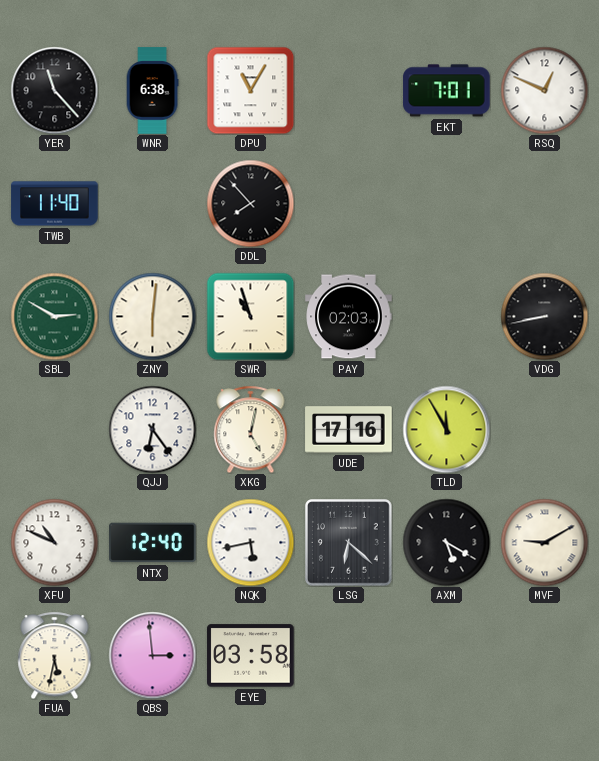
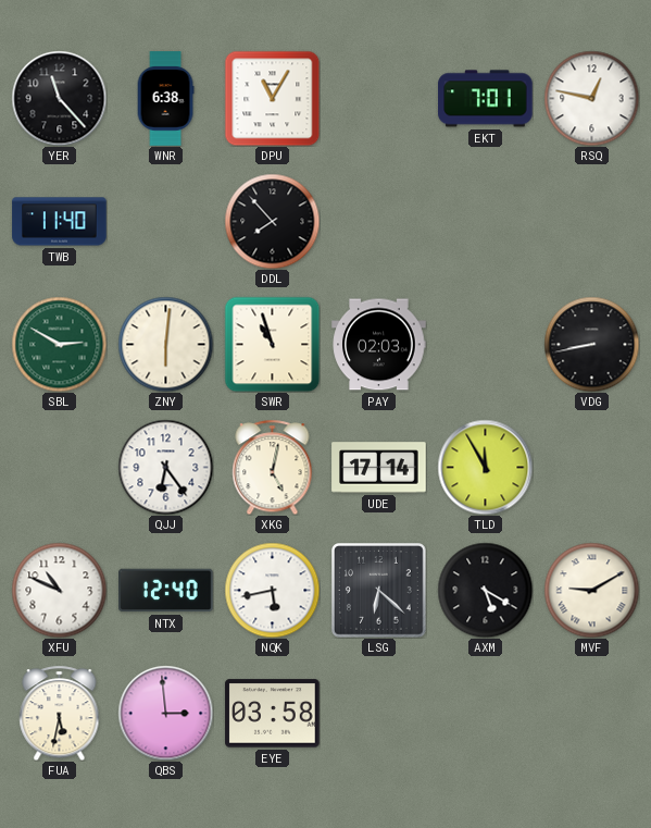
RSQ: 12:49 -> 12:47
UDE: 17:16 -> 17:14
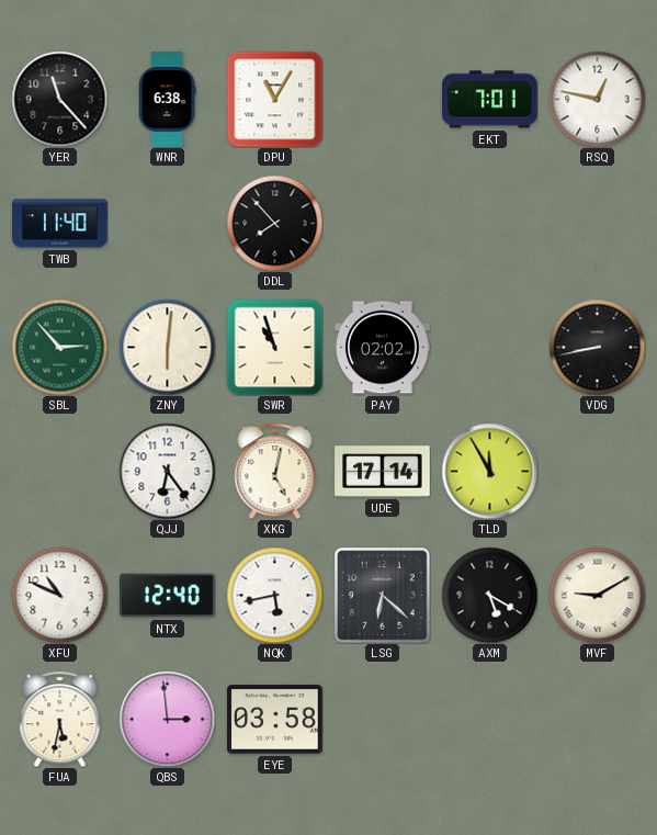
SBL: 2:50 -> 2:53
PAY: 02:03 -> 02:02
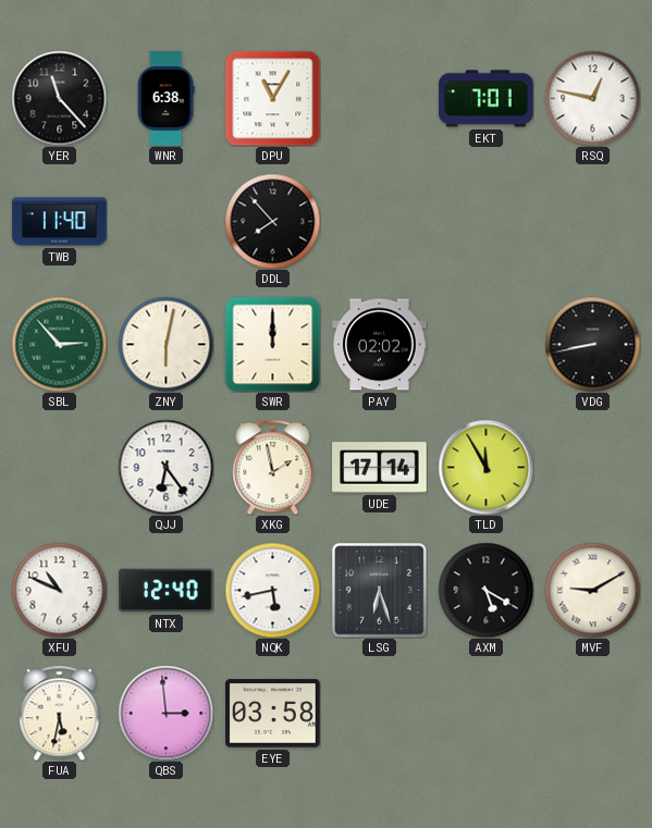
ZNY: 6:01 -> 6:02
SWR: 10:57 -> 12:00
XKG: 5:02 -> 1:58
LSG: 6:22 -> 6:27
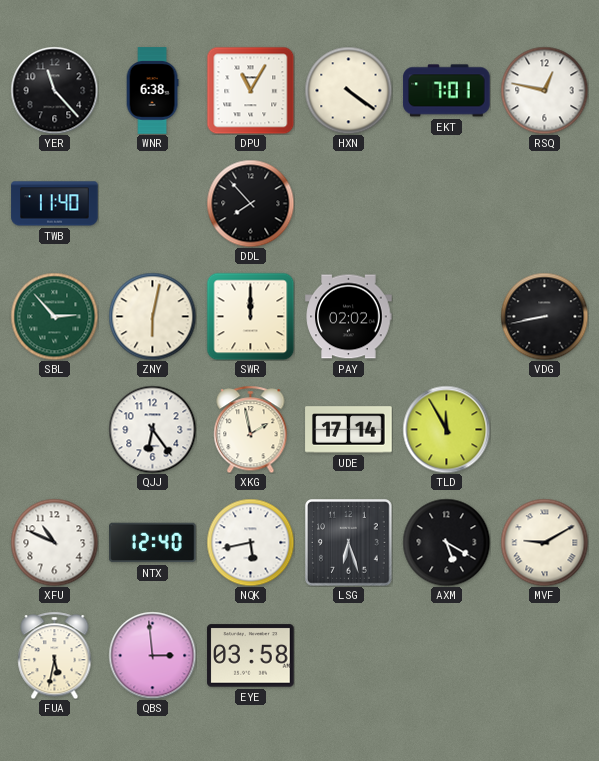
HXN: none -> 4:21
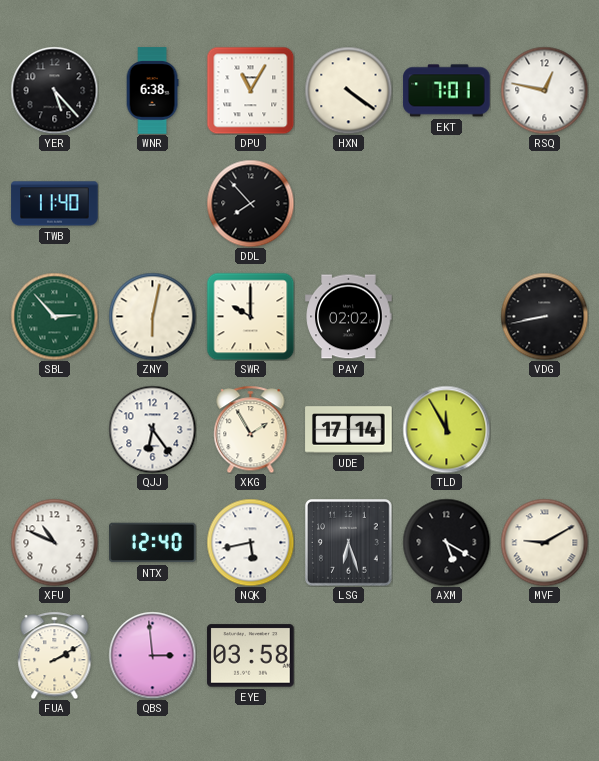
YER: 11:23 -> 5:23
SWR: 12:00 -> 10:00
XKG: 1:58 -> 1:55
FUA: 5:32 -> 2:10
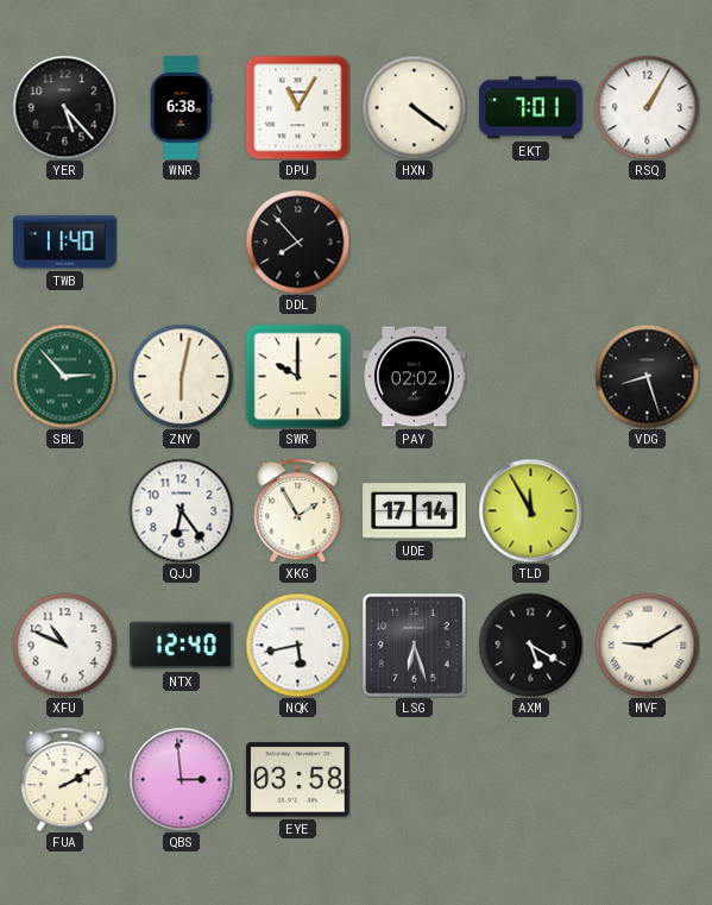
RSQ: 12:47 -> 1:05
VDG: 8:43 -> 8:27
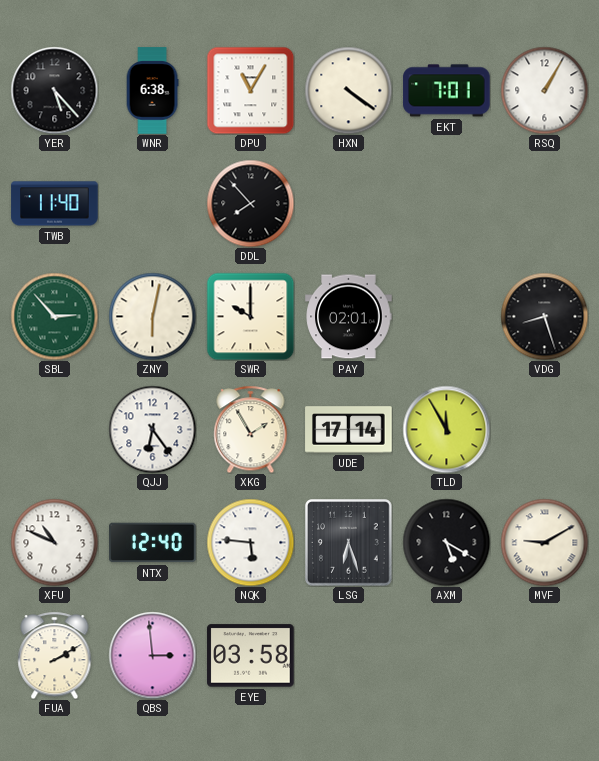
PAY: 02:02 -> 02:01
NQK: 5:43 -> 5:46
